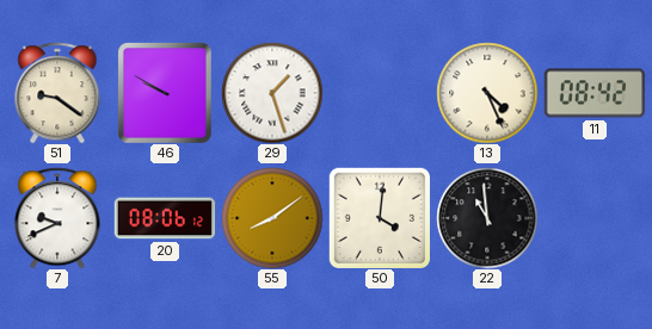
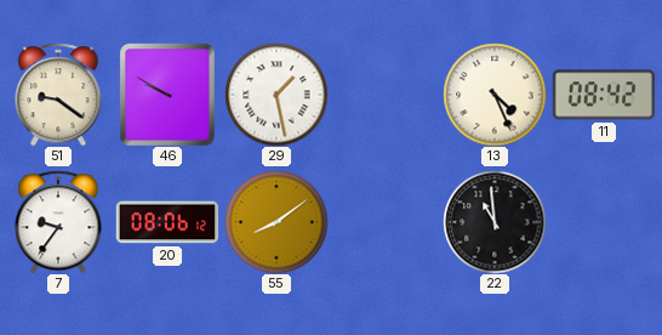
29: 1:27 -> 1:28
7: 9:41 -> 9:36
50: 4:01 -> none
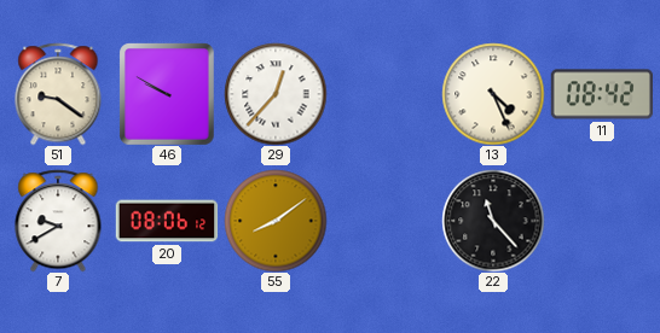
29: 1:28 -> 12:37
7: 9:36 -> 9:40
22: 10:59 -> 11:23
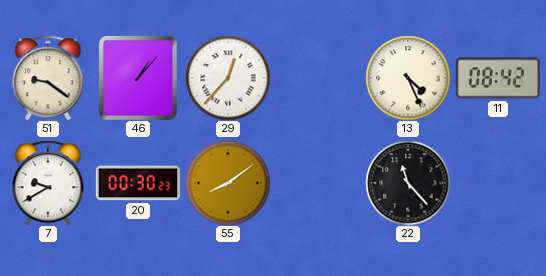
46: 9:50 -> 1:07
20: 08:06 -> 00:30
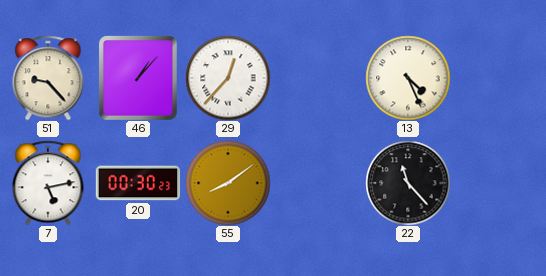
51: 9:21 -> 9:23
11: 08:42 -> none
7: 9:40 -> 5:13
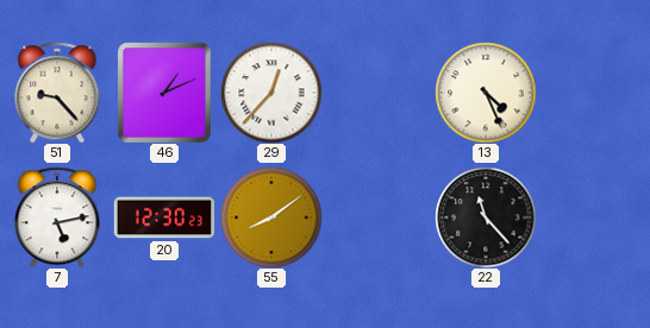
46: 1:07 -> 1:11
20: 00:30 -> 12:30
